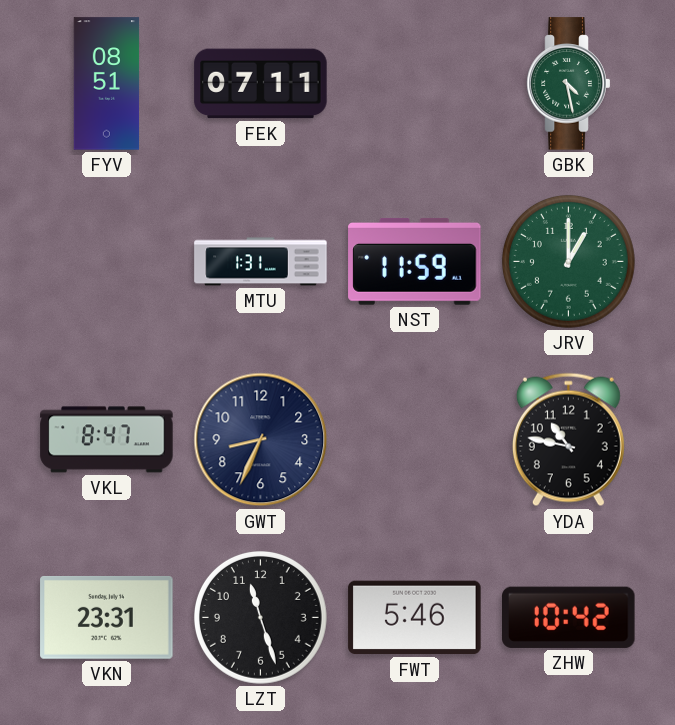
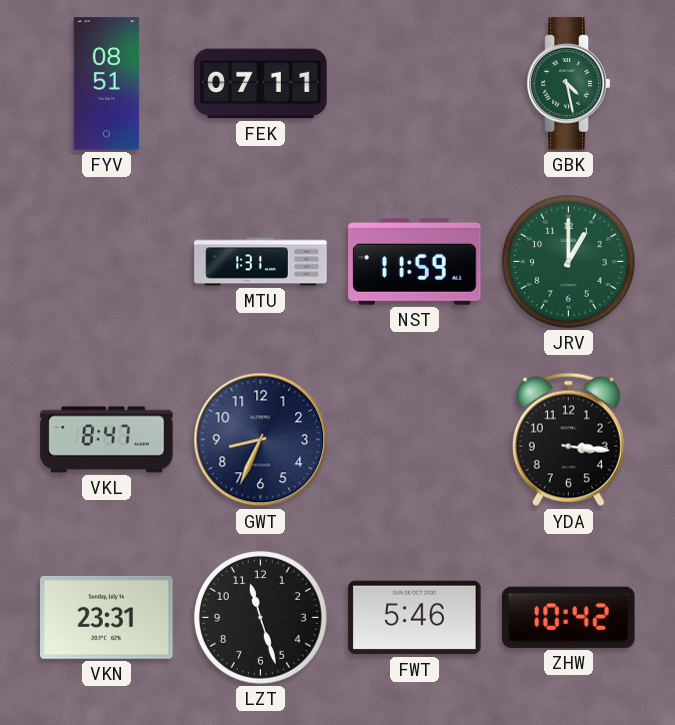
YDA: 10:47 -> 3:16
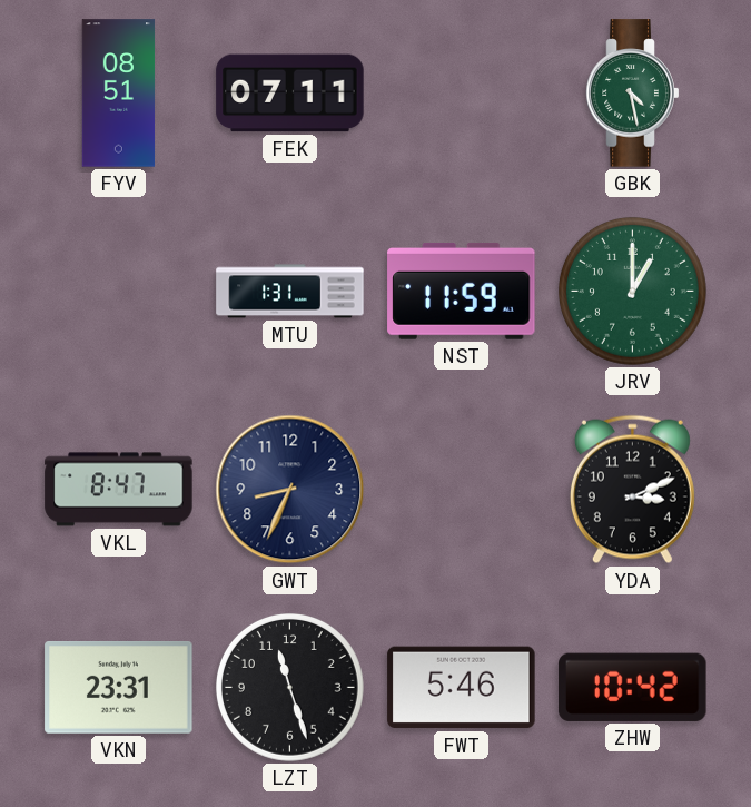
YDA: 3:16 -> 3:11
